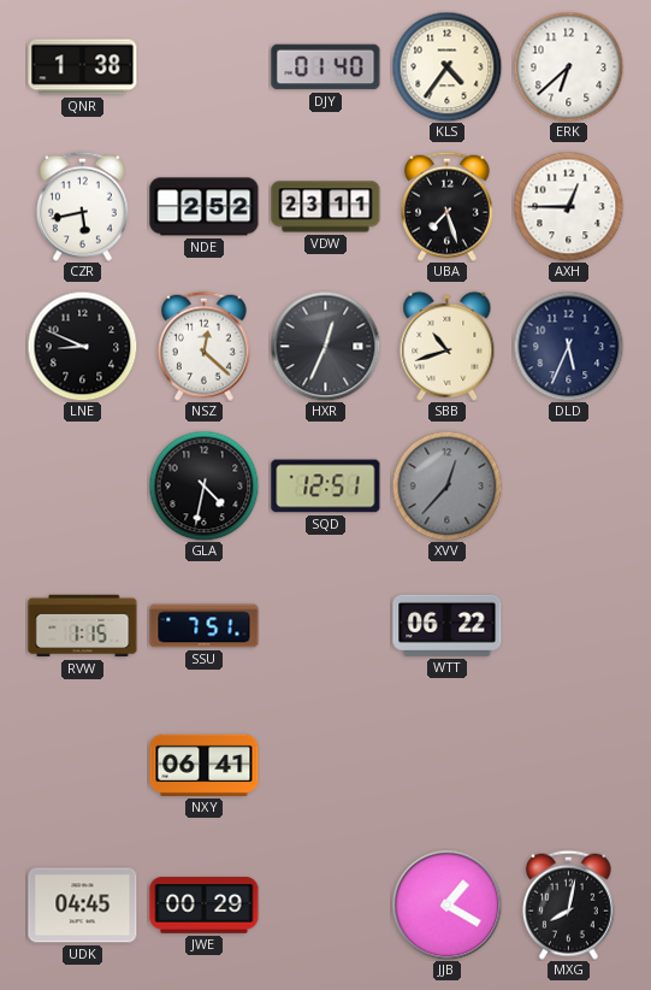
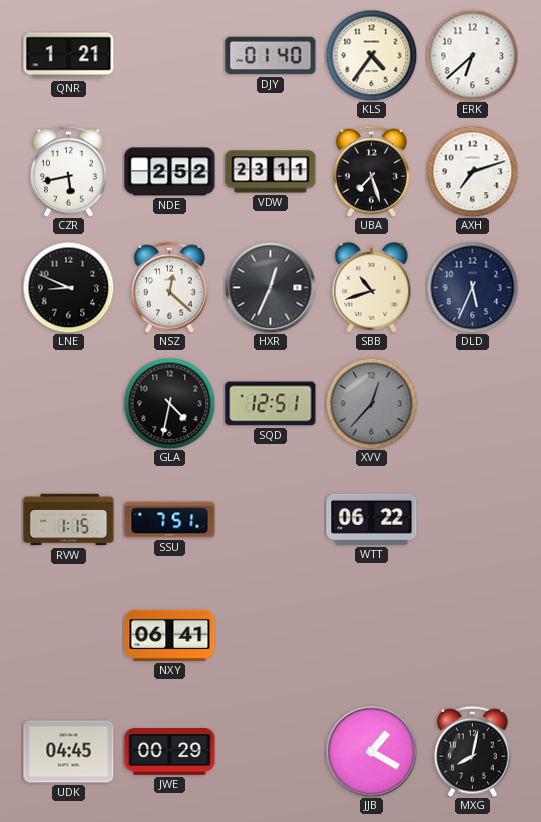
QNR: 1:38 -> 1:21
AXH: 12:45 -> 7:12
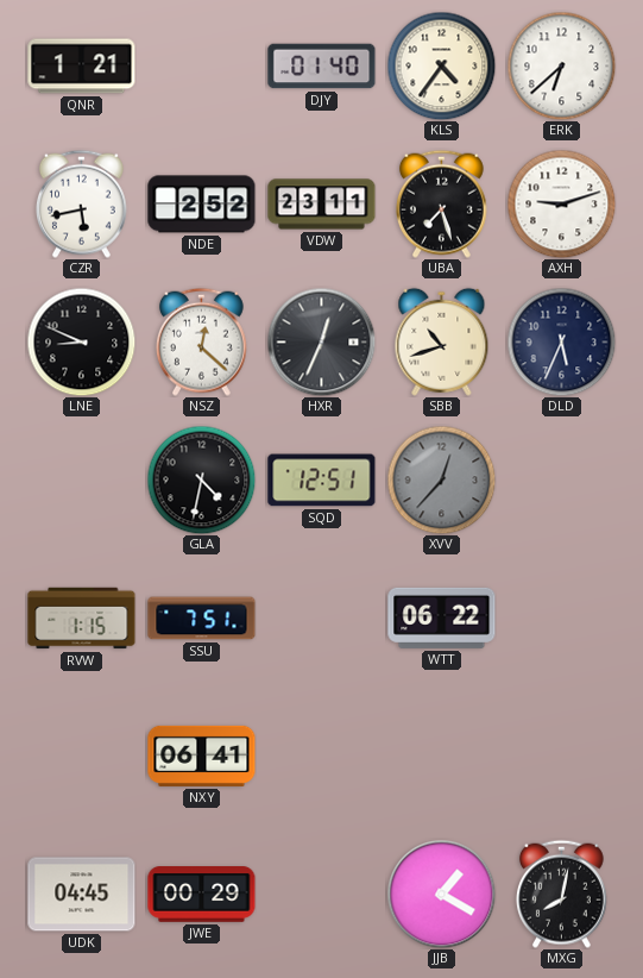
AXH: 7:12 -> 9:12
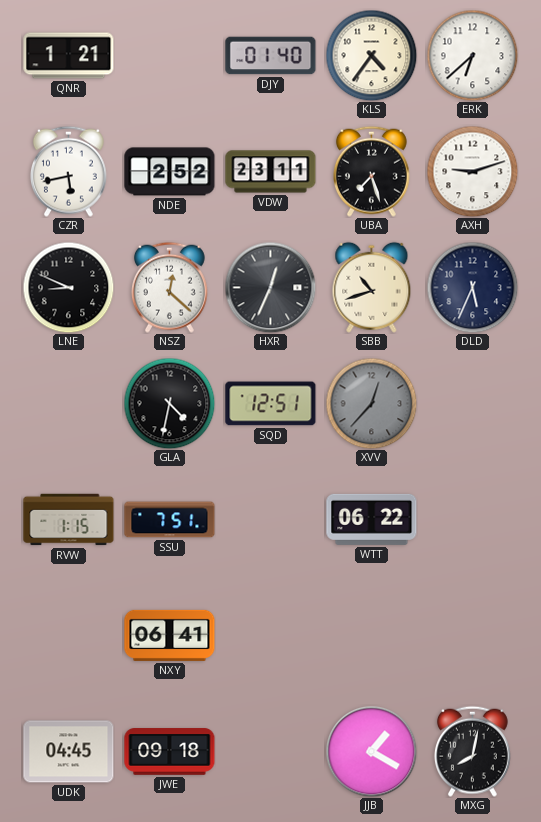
JWE: 00:29 -> 09:18
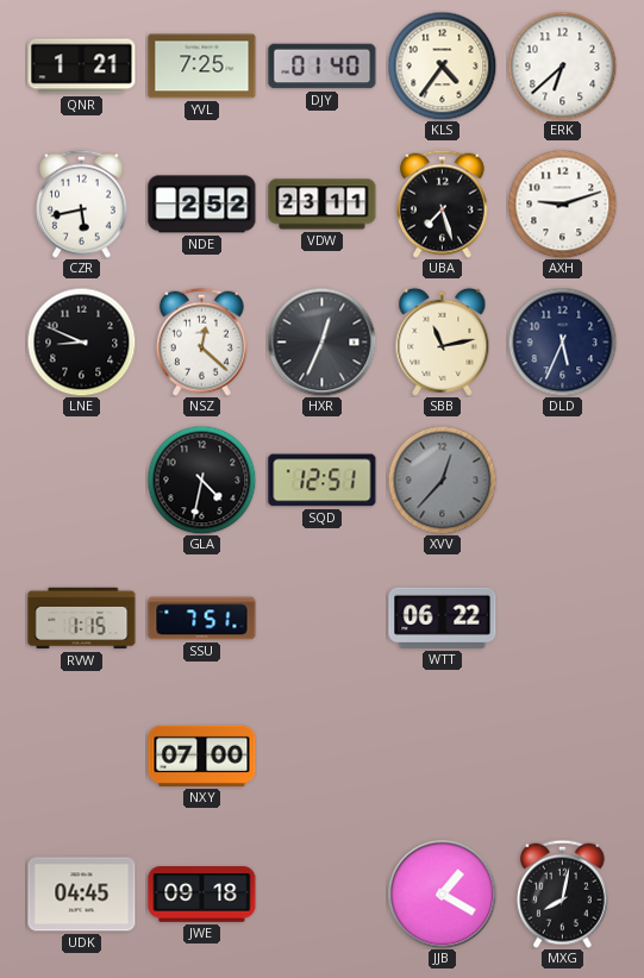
YVL: none -> 7:25
SBB: 10:42 -> 11:13
NXY: 06:41 -> 07:00
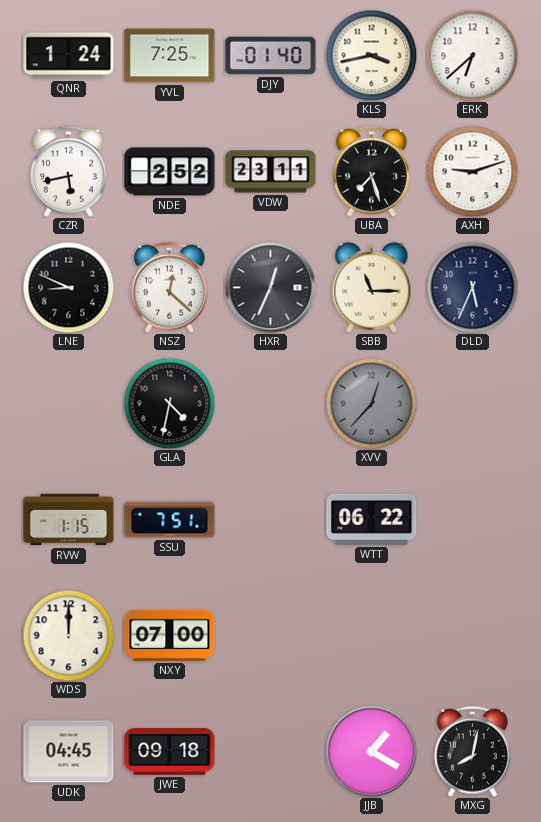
QNR: 1:21 -> 1:24
KLS: 4:36 -> 3:43
SBB: 11:13 -> 11:15
SQD: 12:51 -> none
WDS: none -> 12:00
